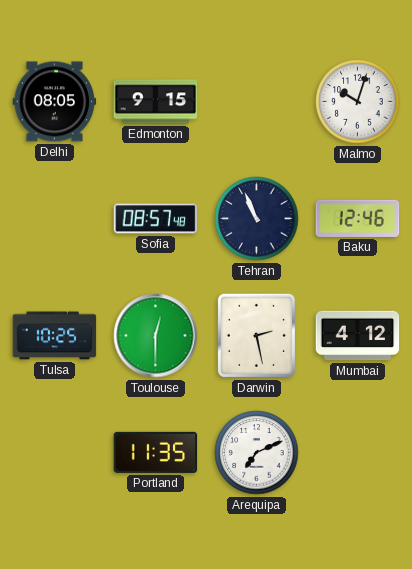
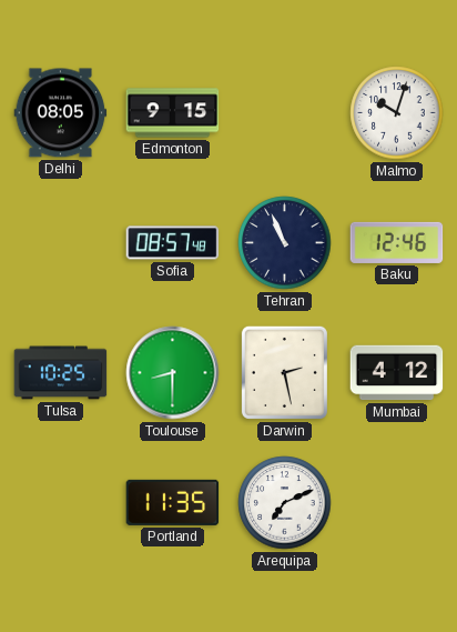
Toulouse: 12:30 -> 8:30
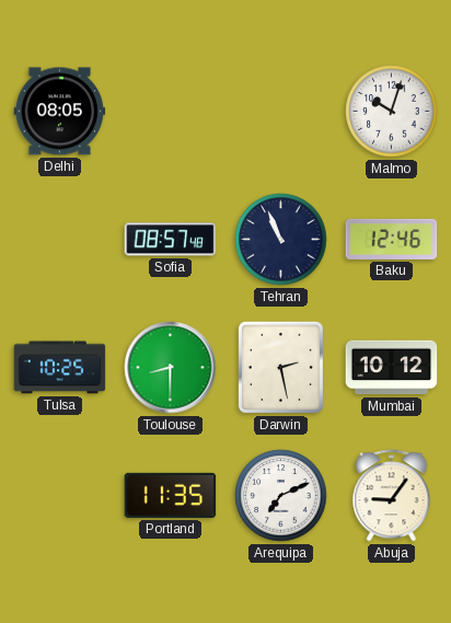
Edmonton: 9:15 -> none
Mumbai: 4:12 -> 10:12
Abuja: none -> 9:06
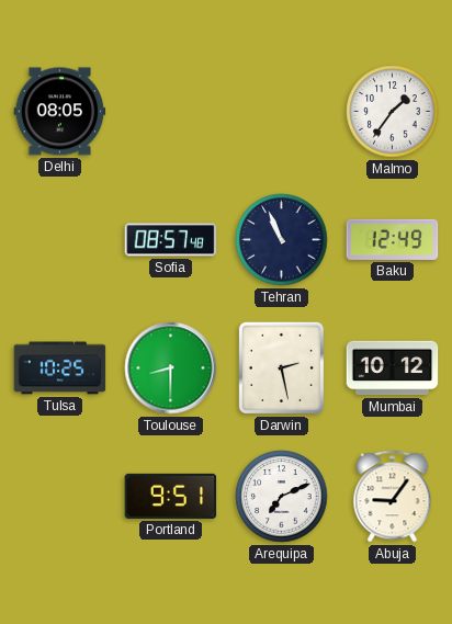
Malmo: 10:03 -> 1:36
Baku: 12:46 -> 12:49
Portland: 11:35 -> 9:51
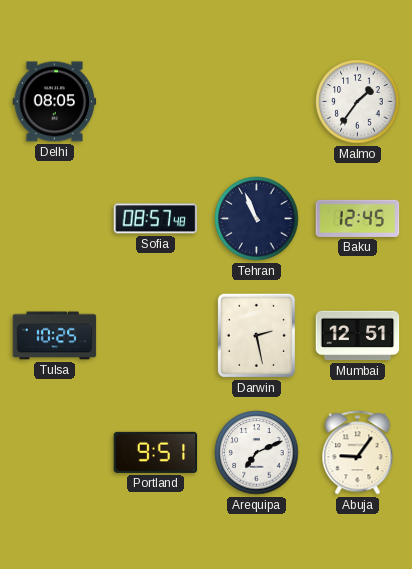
Baku: 12:49 -> 12:45
Toulouse: 8:30 -> none
Mumbai: 10:12 -> 12:51
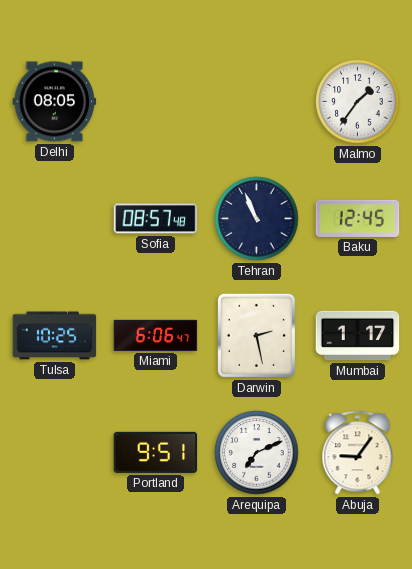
Miami: none -> 6:06
Mumbai: 12:51 -> 1:17
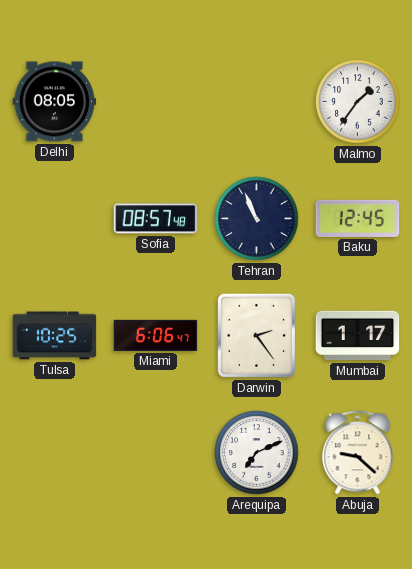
Darwin: 2:28 -> 2:24
Portland: 9:51 -> none
Abuja: 9:06 -> 9:22
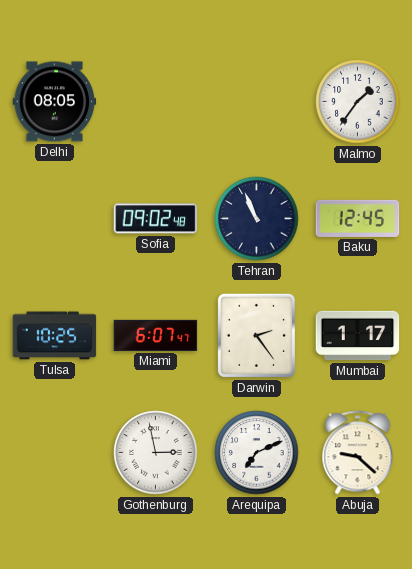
Sofia: 08:57 -> 09:02
Miami: 6:06 -> 6:07
Gothenburg: none -> 2:58
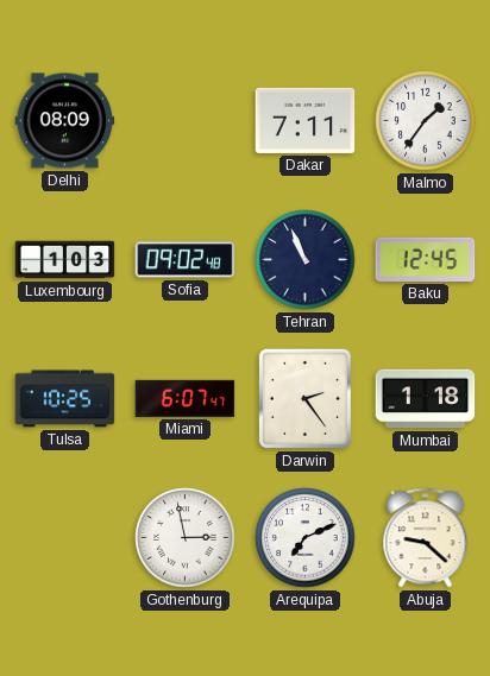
Delhi: 08:05 -> 08:09
Dakar: none -> 7:11
Luxembourg: none -> 1:03
Mumbai: 1:17 -> 1:18
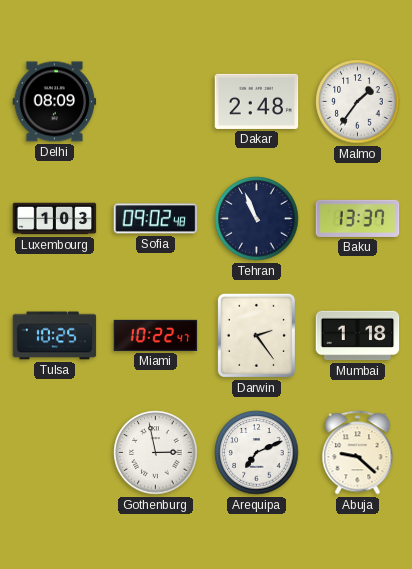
Dakar: 7:11 -> 2:48
Baku: 12:45 -> 13:37
Miami: 6:07 -> 10:22
